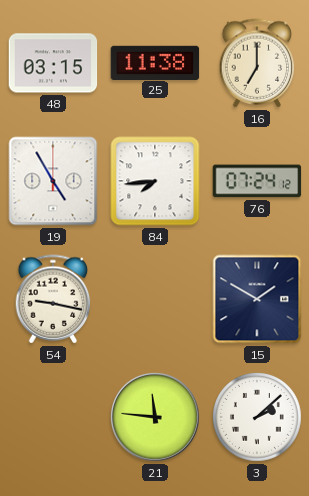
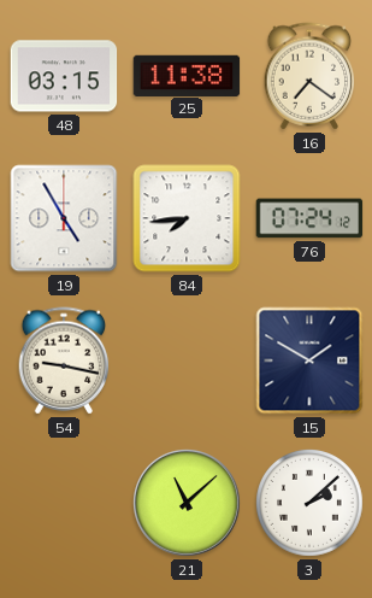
16: 7:00 -> 7:21
21: 11:46 -> 11:08
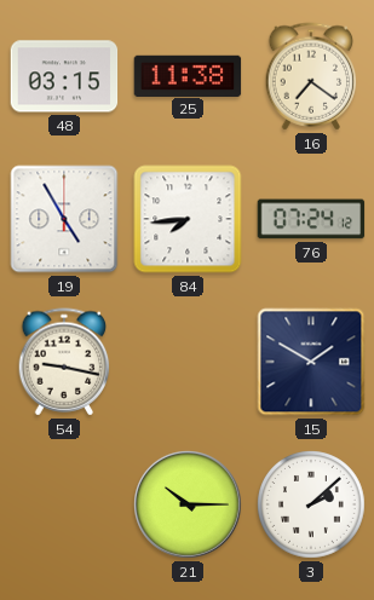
21: 11:08 -> 10:15
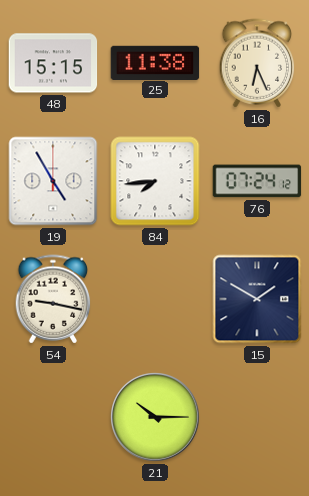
48: 03:15 -> 15:15
16: 7:21 -> 6:26
3: 2:08 -> none
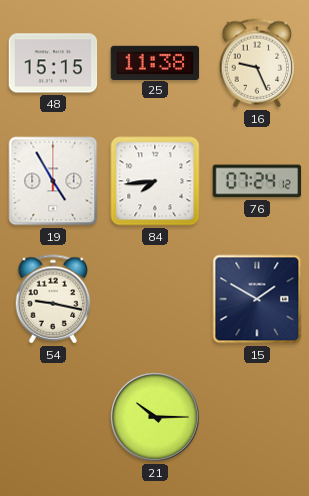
16: 6:26 -> 9:26
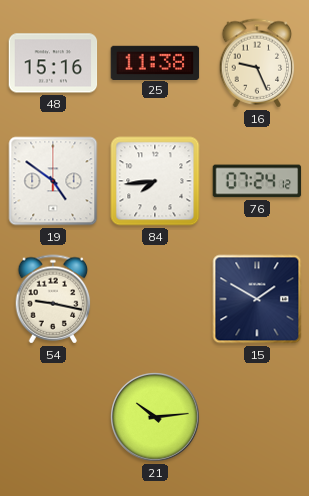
48: 15:15 -> 15:16
19: 4:55 -> 4:51
21: 10:15 -> 10:14
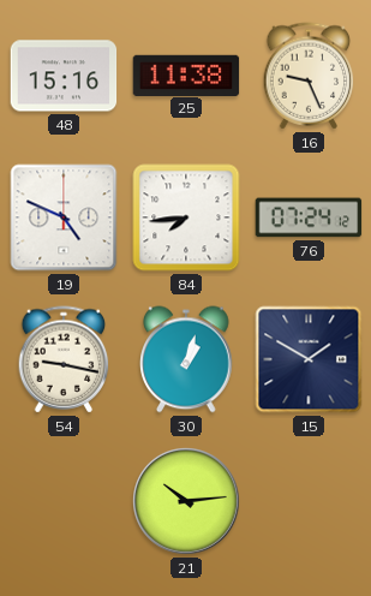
19: 4:51 -> 4:49
30: none -> 1:03
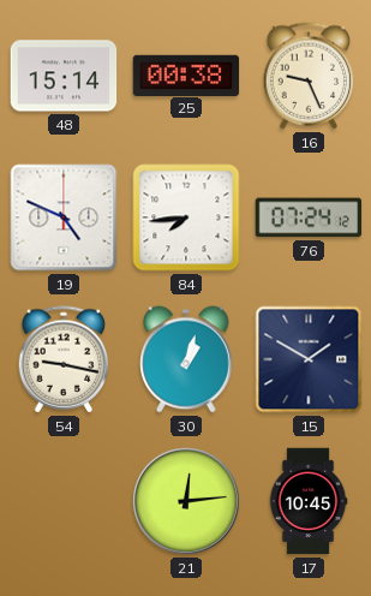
48: 15:16 -> 15:14
25: 11:38 -> 00:38
21: 10:14 -> 12:14
17: none -> 10:45
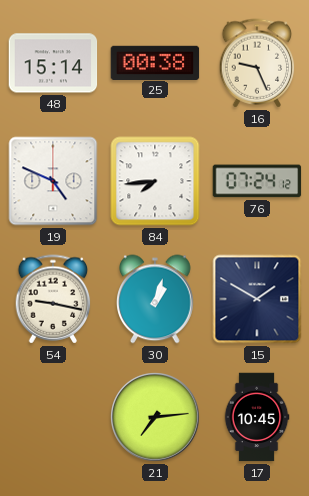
21: 12:14 -> 7:14
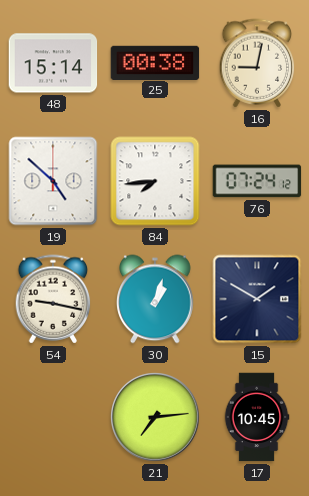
16: 9:26 -> 9:02
19: 4:49 -> 4:52
